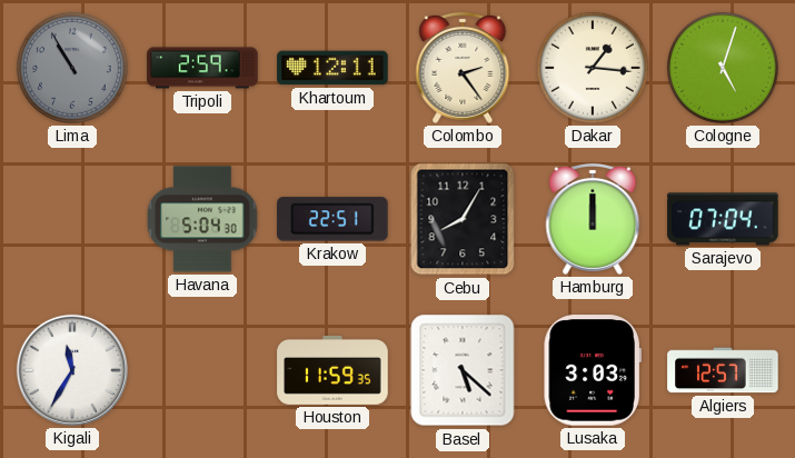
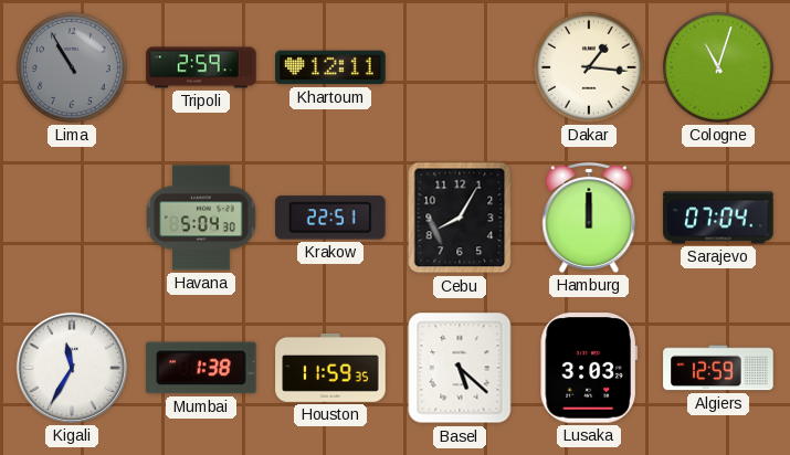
Colombo: 2:24 -> none
Cologne: 5:03 -> 11:03
Mumbai: none -> 1:38
Algiers: 12:57 -> 12:59
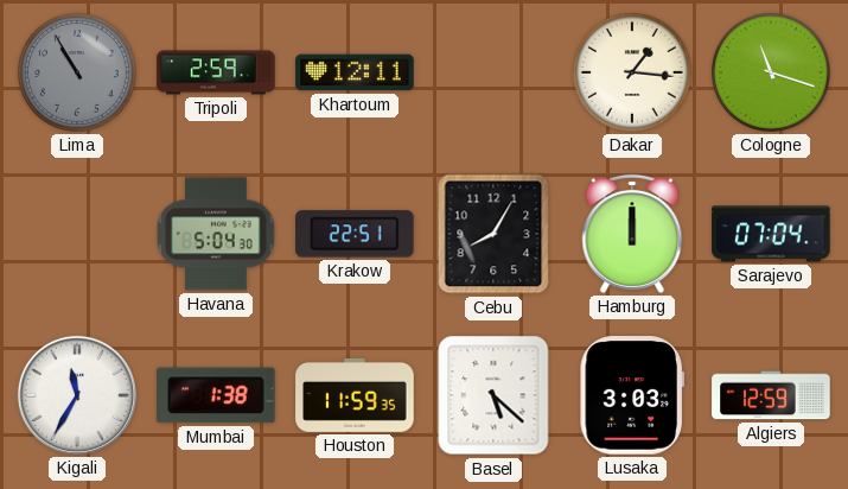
Cologne: 11:03 -> 11:18
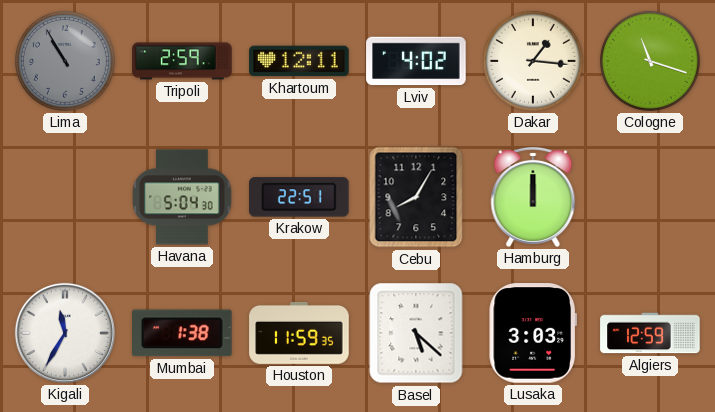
Lviv: none -> 4:02
Sarajevo: 07:04 -> none
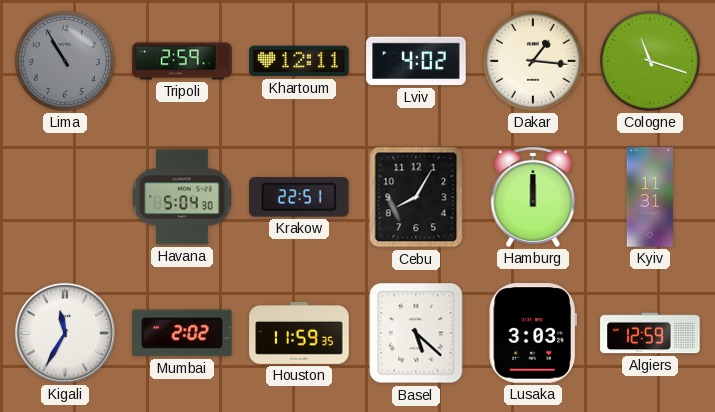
Kyiv: none -> 11:31
Mumbai: 1:38 -> 2:02
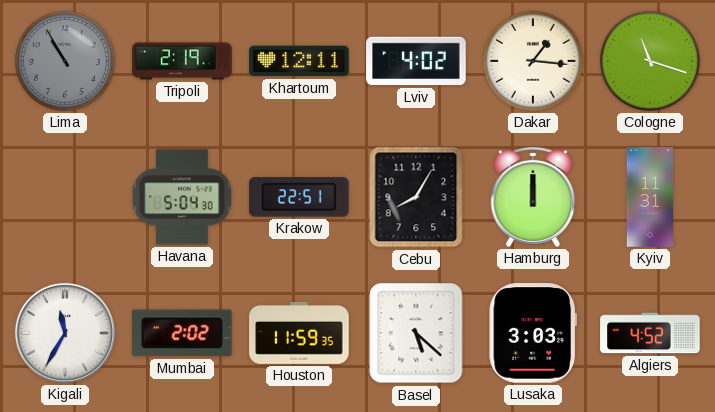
Tripoli: 2:59 -> 2:19
Algiers: 12:59 -> 4:52
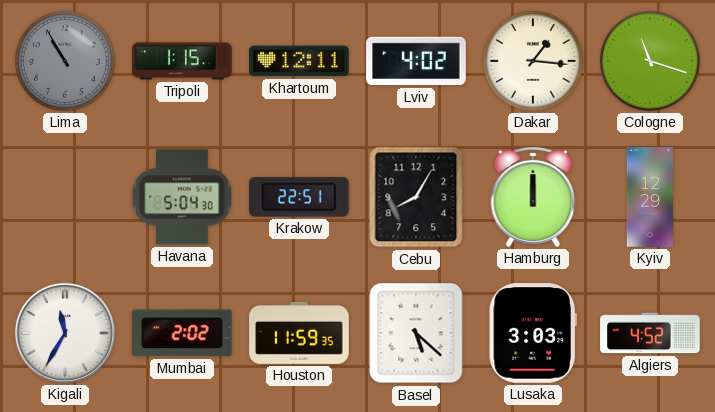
Tripoli: 2:19 -> 1:15
Kyiv: 11:31 -> 12:29
